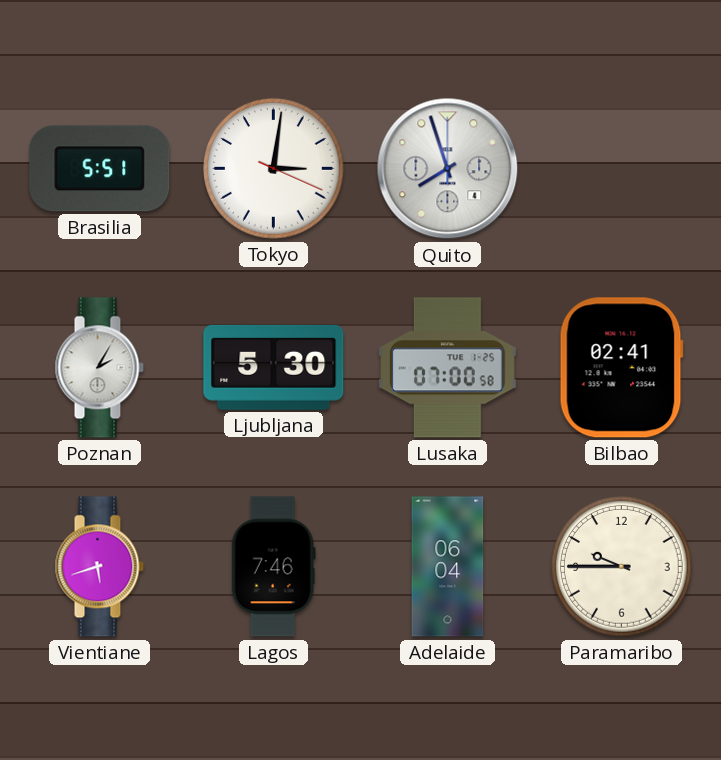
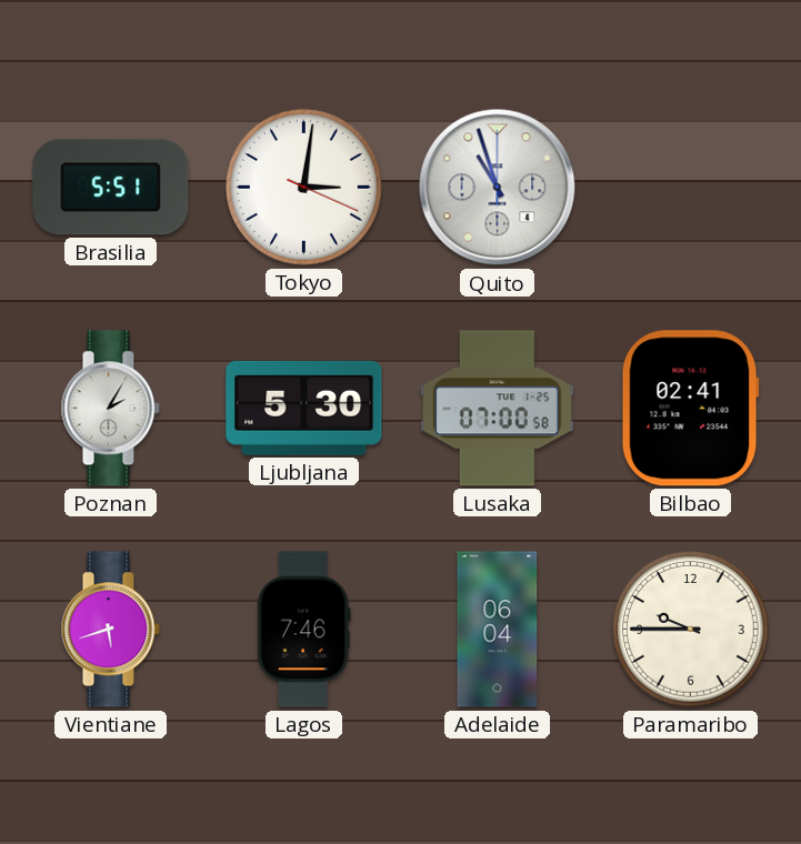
Quito: 7:57 -> 10:57
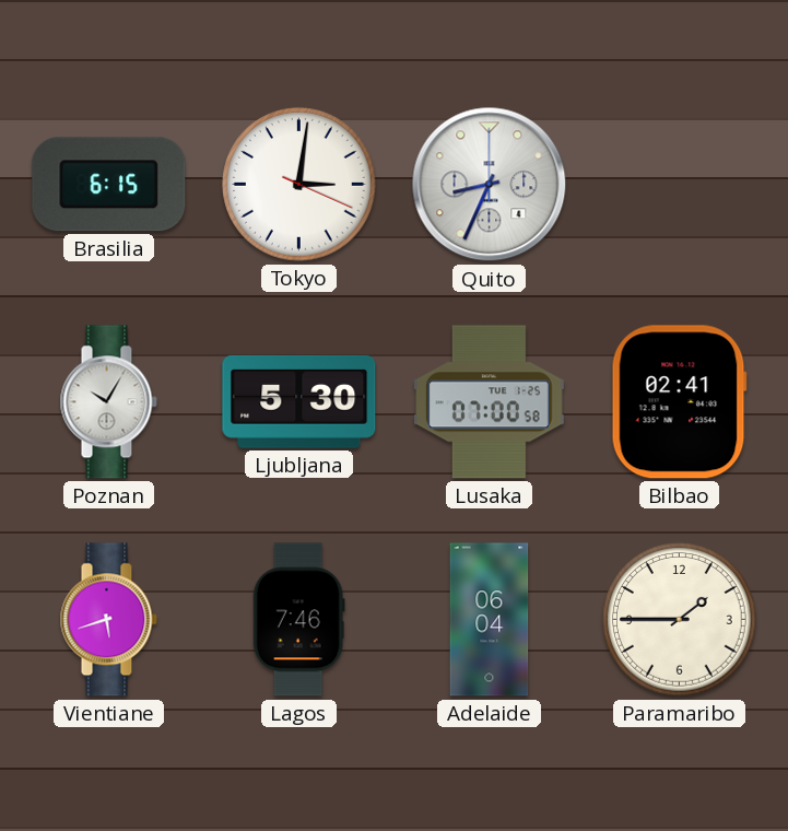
Brasilia: 5:51 -> 6:15
Quito: 10:57 -> 8:34
Poznan: 2:05 -> 10:05
Paramaribo: 9:45 -> 1:45
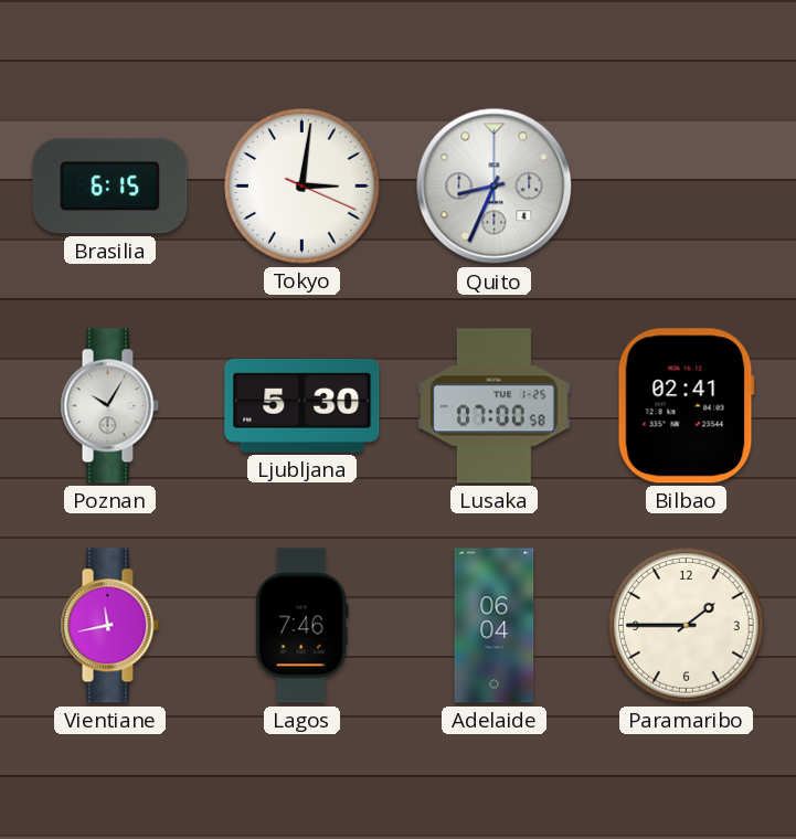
Vientiane: 5:42 -> 11:43
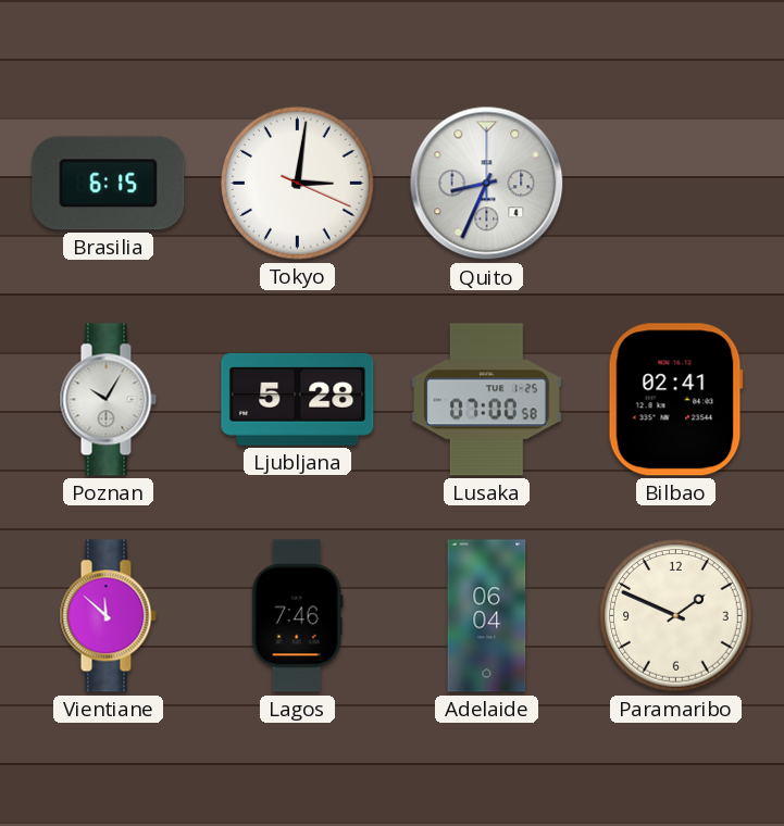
Ljubljana: 5:30 -> 5:28
Vientiane: 11:43 -> 11:52
Paramaribo: 1:45 -> 1:49
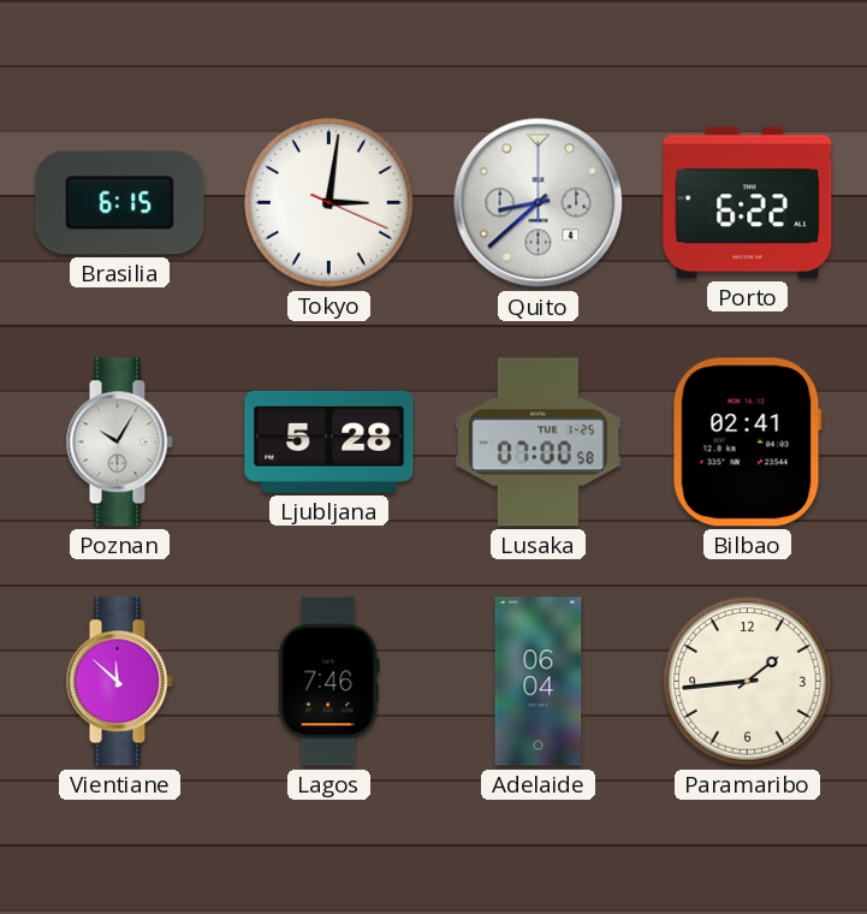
Quito: 8:34 -> 8:38
Porto: none -> 6:22
Paramaribo: 1:49 -> 1:44
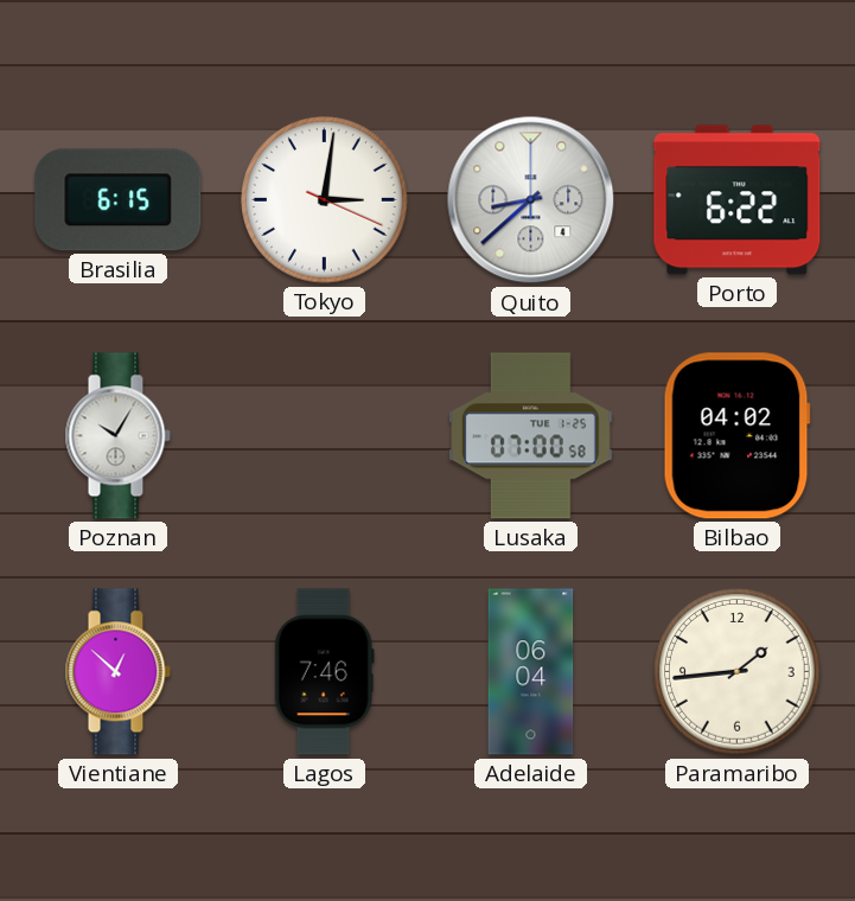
Ljubljana: 5:28 -> none
Bilbao: 02:41 -> 04:02
Vientiane: 11:52 -> 12:52
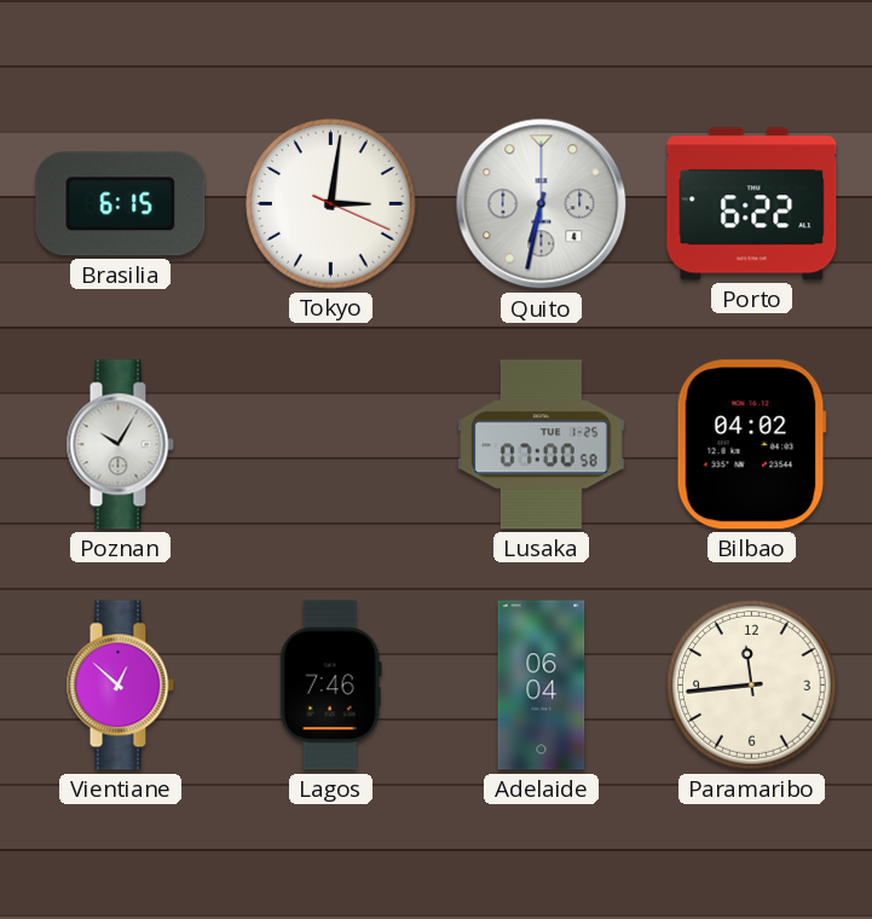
Quito: 8:38 -> 6:32
Paramaribo: 1:44 -> 11:44
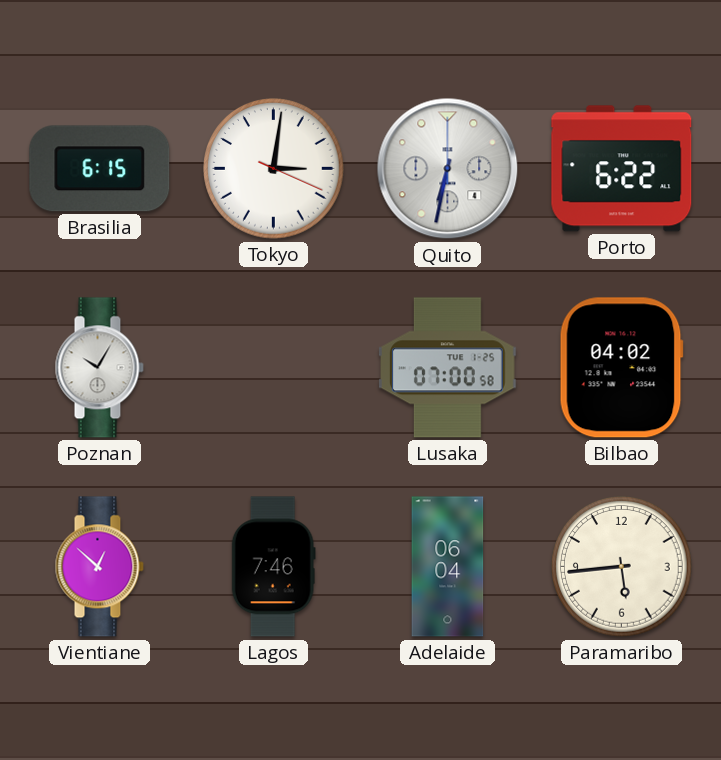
Paramaribo: 11:44 -> 5:44
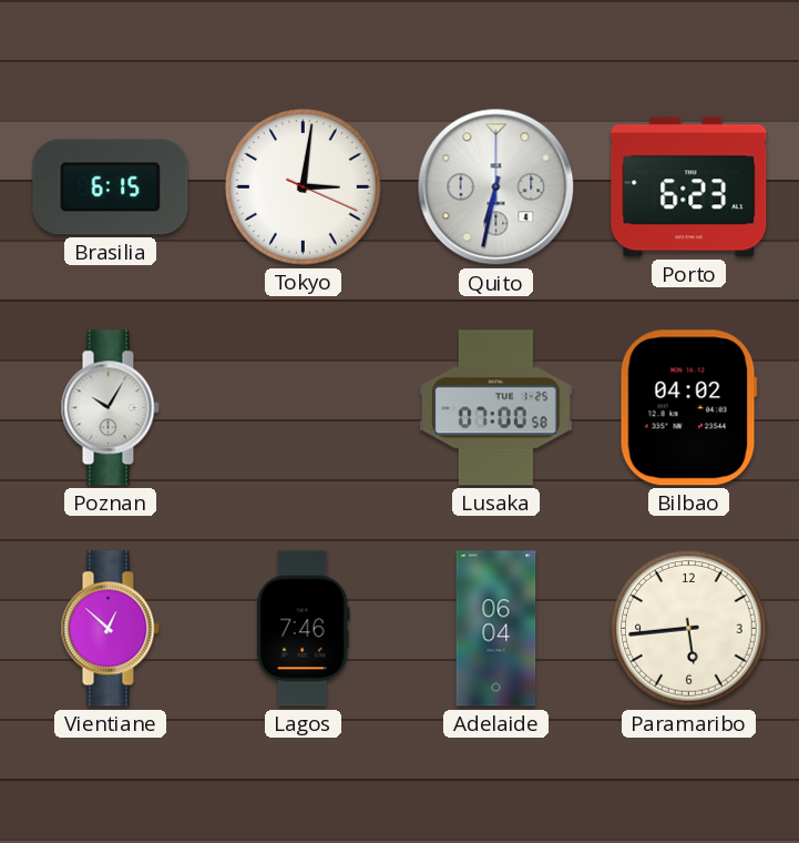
Porto: 6:22 -> 6:23
